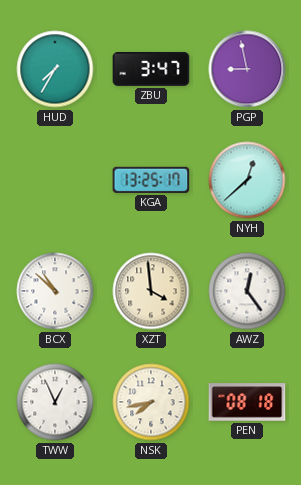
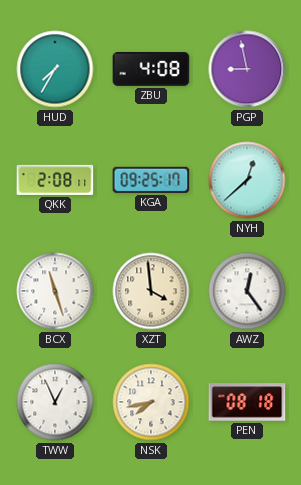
ZBU: 3:47 -> 4:08
QKK: none -> 2:08
KGA: 13:25 -> 09:25
BCX: 10:52 -> 11:27
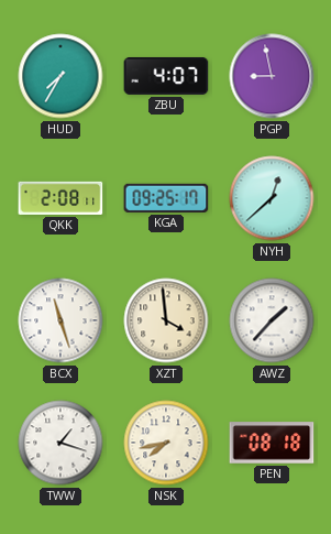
ZBU: 4:08 -> 4:07
AWZ: 12:24 -> 1:37
TWW: 12:56 -> 1:18
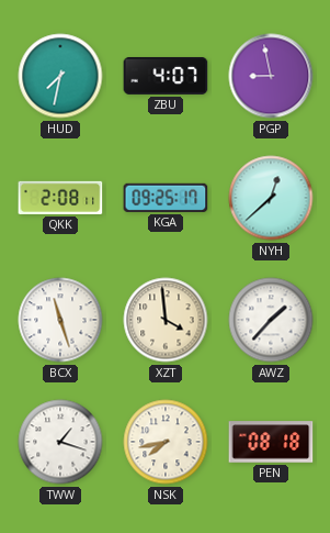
HUD: 7:35 -> 7:32
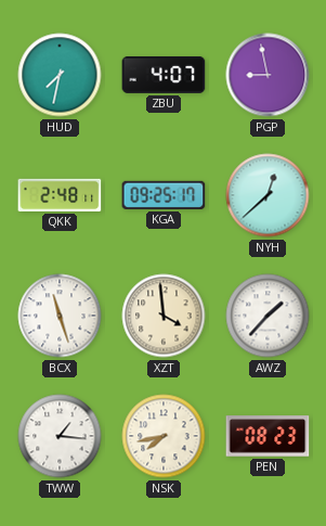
QKK: 2:08 -> 2:48
TWW: 1:18 -> 1:16
PEN: 08:18 -> 08:23
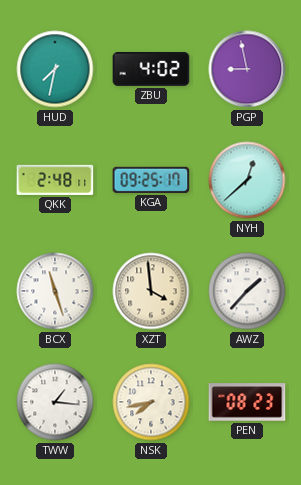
ZBU: 4:07 -> 4:02
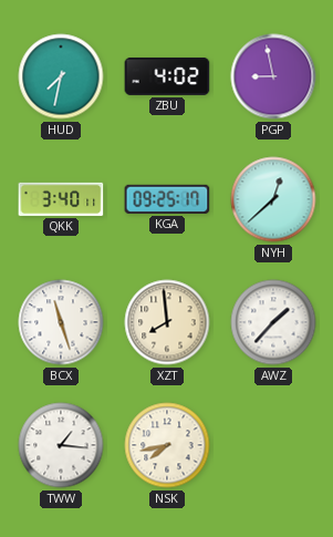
QKK: 2:48 -> 3:40
XZT: 3:59 -> 7:59
PEN: 08:23 -> none
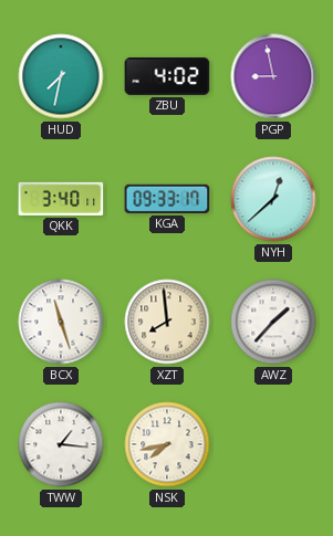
KGA: 09:25 -> 09:33
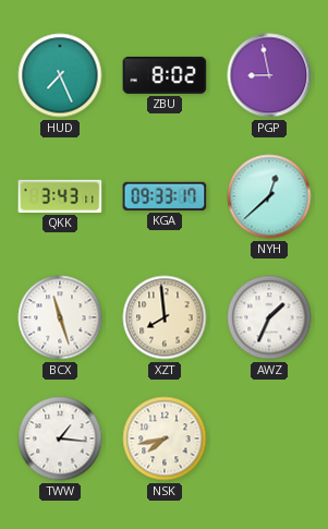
HUD: 7:32 -> 7:26
ZBU: 4:02 -> 8:02
QKK: 3:40 -> 3:43
AWZ: 1:37 -> 1:34
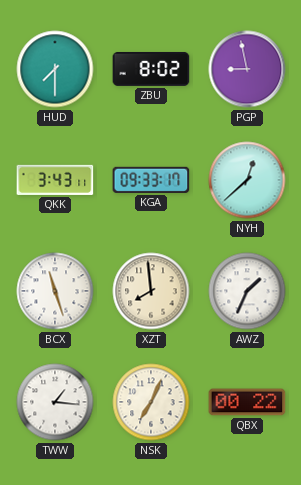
HUD: 7:26 -> 7:30
NSK: 7:43 -> 7:04
QBX: none -> 00:22
